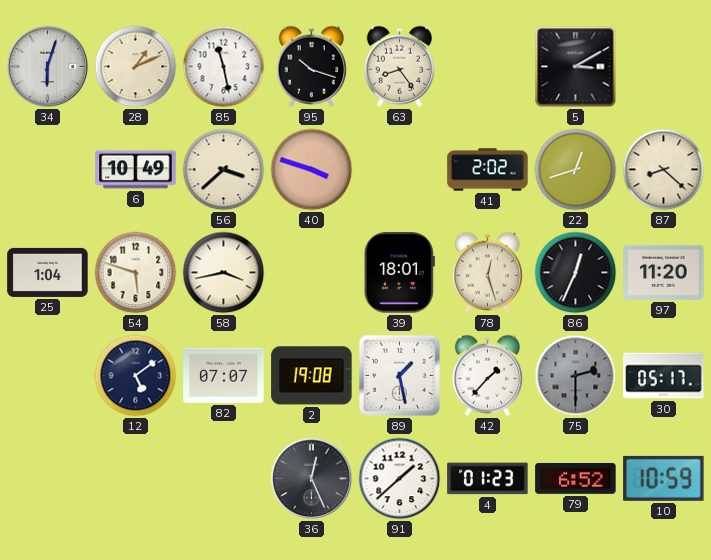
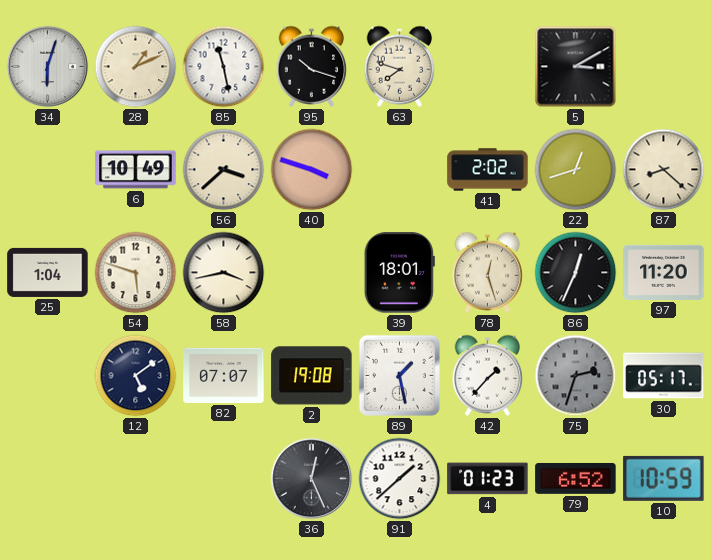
63: 8:24 -> 7:48
75: 2:30 -> 2:33
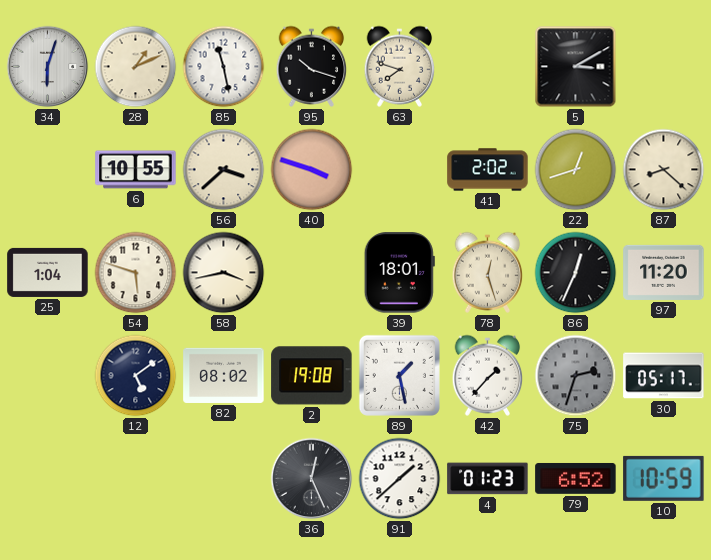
6: 10:49 -> 10:55
82: 07:07 -> 08:02
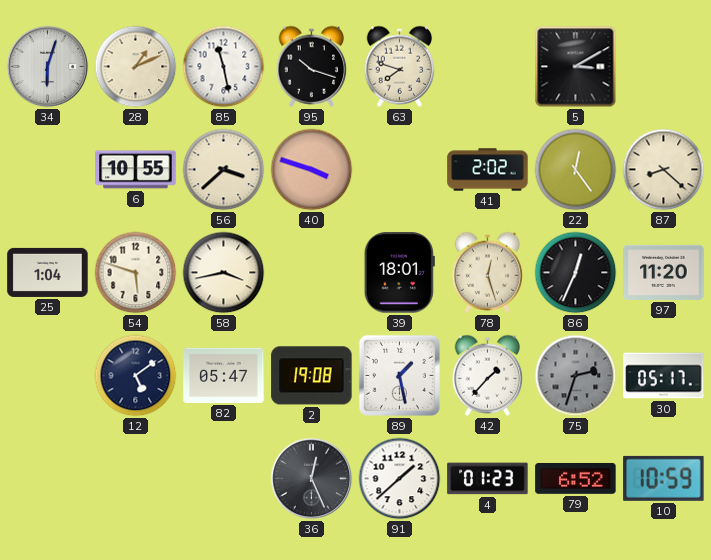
22: 12:42 -> 12:24
82: 08:02 -> 05:47
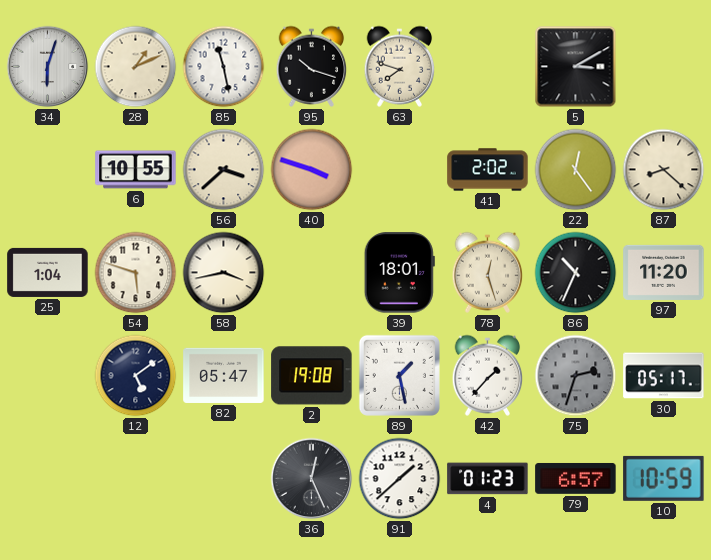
86: 12:34 -> 10:34
79: 6:52 -> 6:57
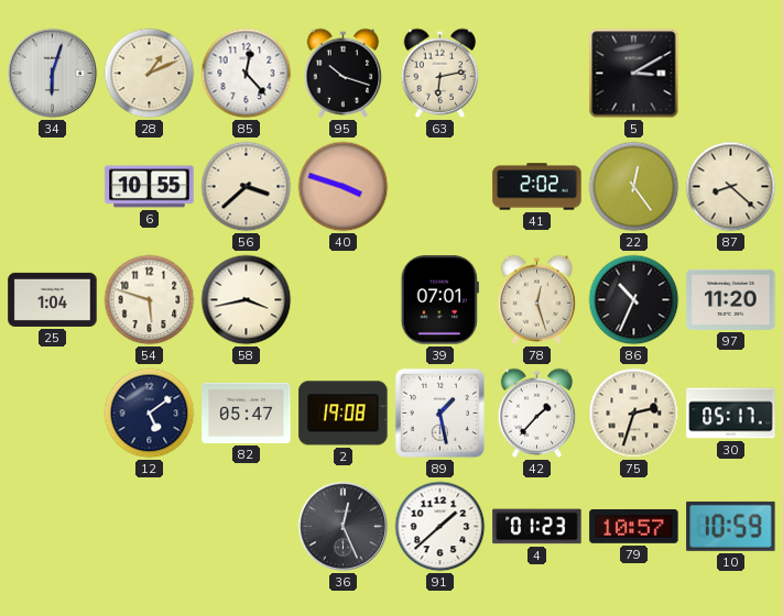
85: 11:28 -> 12:23
63: 7:48 -> 6:13
39: 18:01 -> 07:01
75 dial: grey -> cream
79: 6:57 -> 10:57
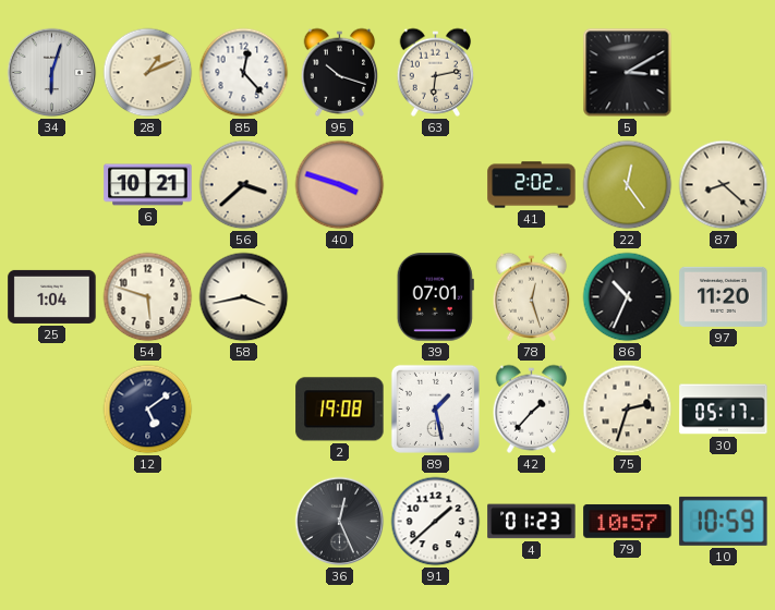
6: 10:55 -> 10:21
82: 05:47 -> none
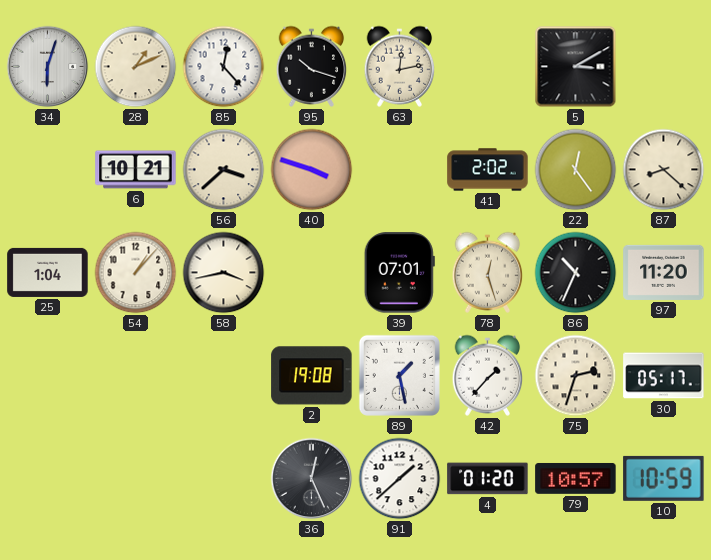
63: 6:13 -> 12:13
54: 5:48 -> 1:07
12: 5:09 -> none
4: 01:23 -> 01:20
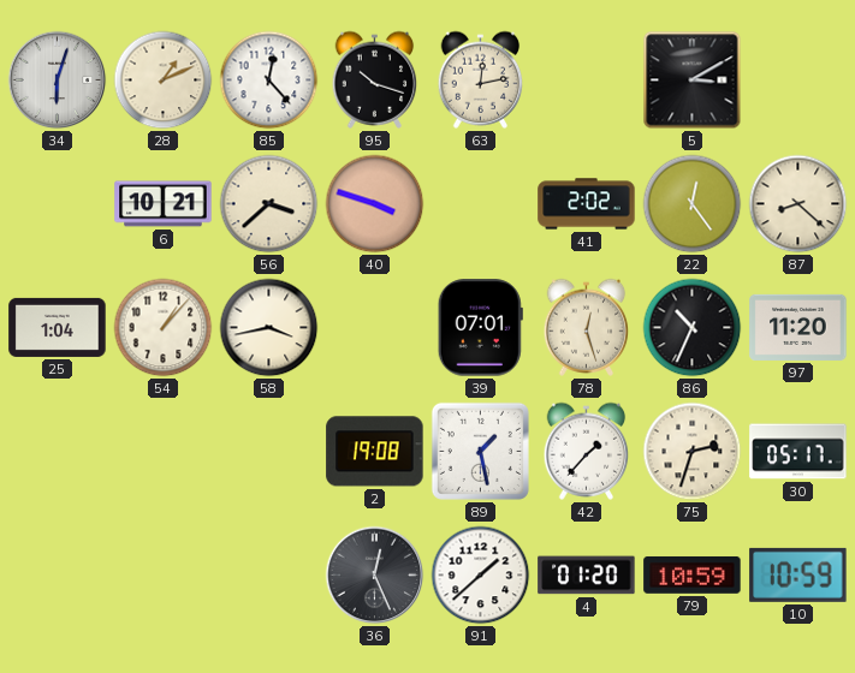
79: 10:57 -> 10:59
